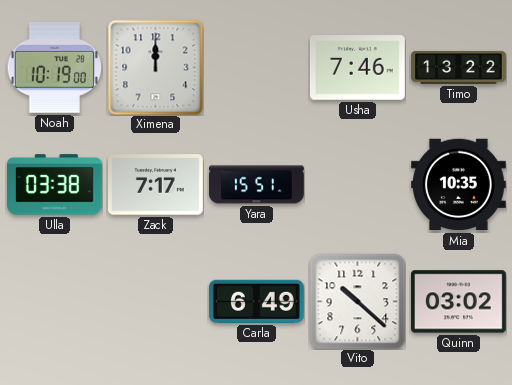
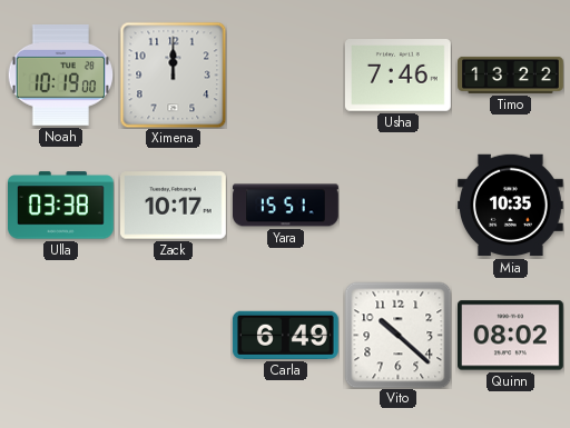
Zack: 7:17 -> 10:17
Quinn: 03:02 -> 08:02
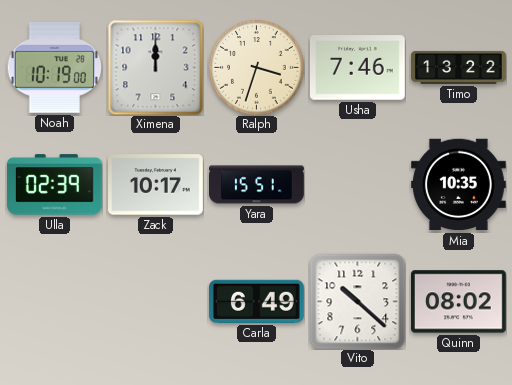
Ralph: none -> 3:33
Ulla: 03:38 -> 02:39
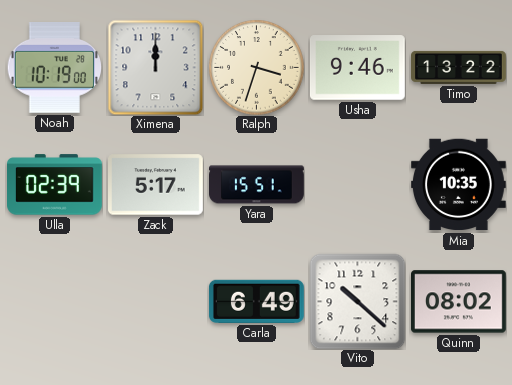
Usha: 7:46 -> 9:46
Zack: 10:17 -> 5:17
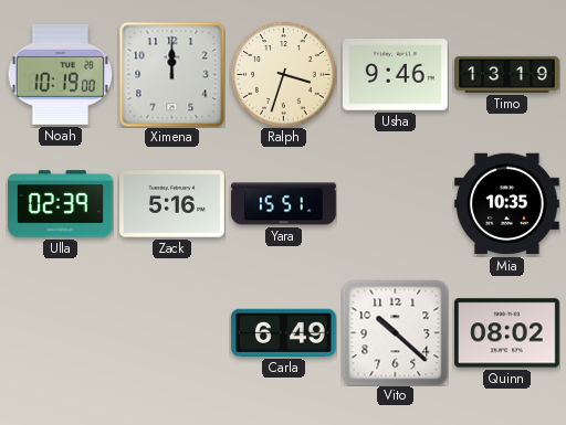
Timo: 13:22 -> 13:19
Zack: 5:17 -> 5:16
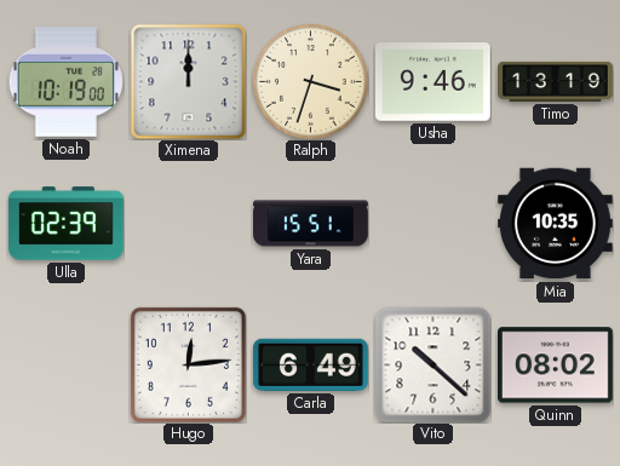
Zack: 5:16 -> none
Hugo: none -> 12:14
